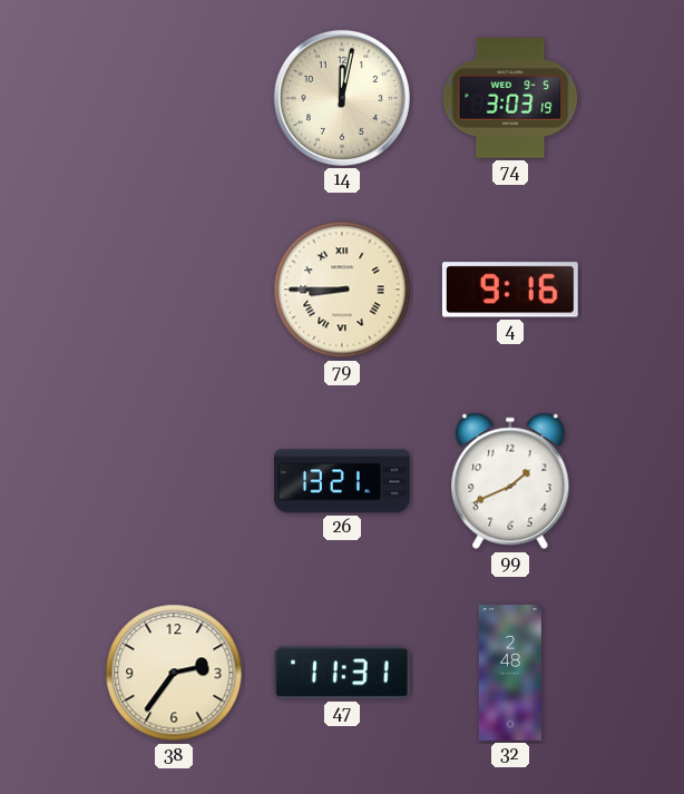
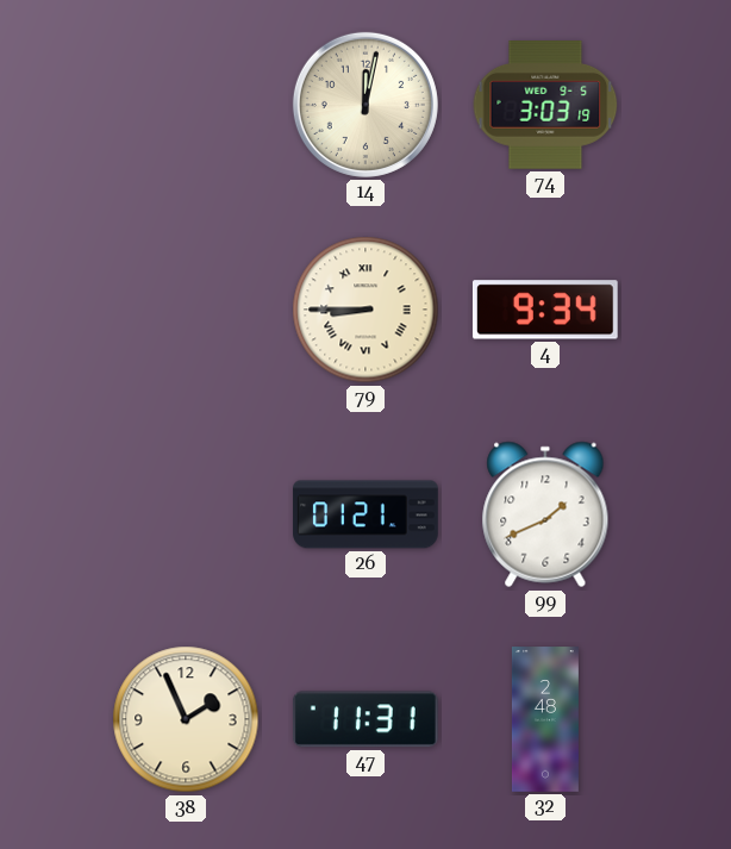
4: 9:16 -> 9:34
26: 13:21 -> 01:21
38: 2:36 -> 1:56
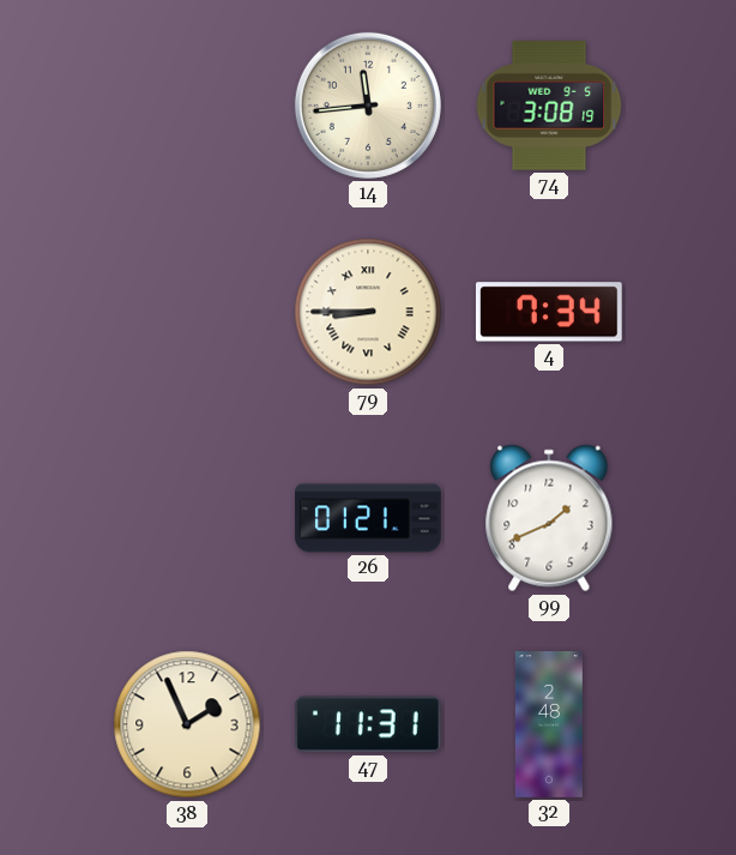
14: 12:02 -> 11:44
74: 3:03 -> 3:08
4: 9:34 -> 7:34
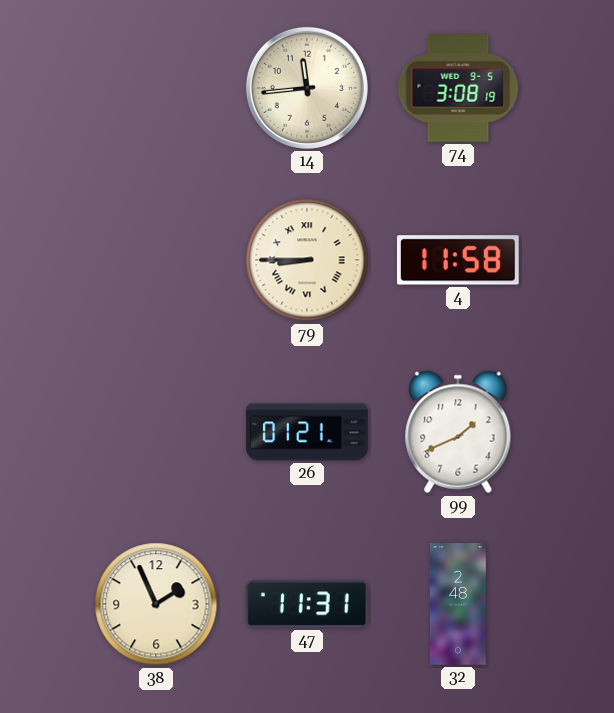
4: 7:34 -> 11:58
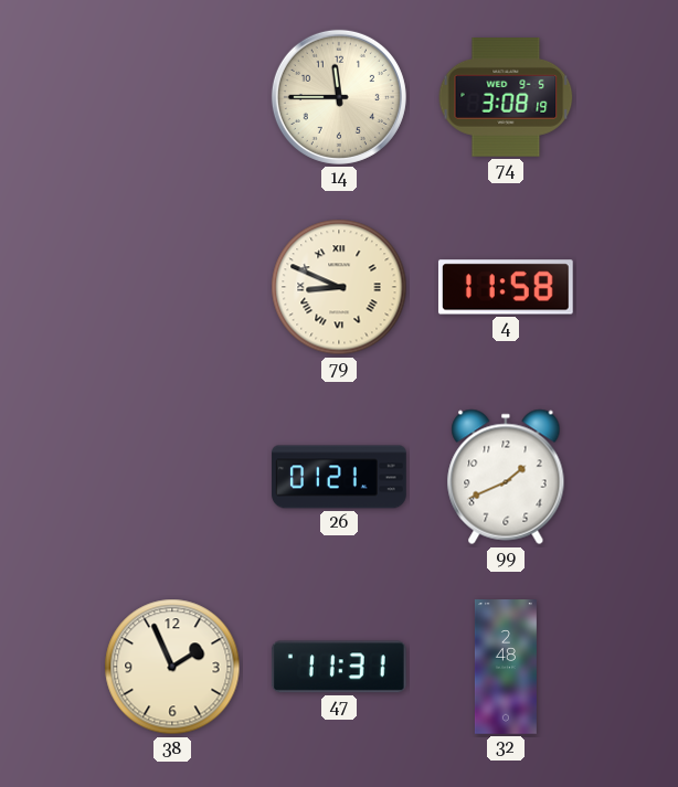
14: 11:44 -> 11:45
79: 8:45 -> 8:49
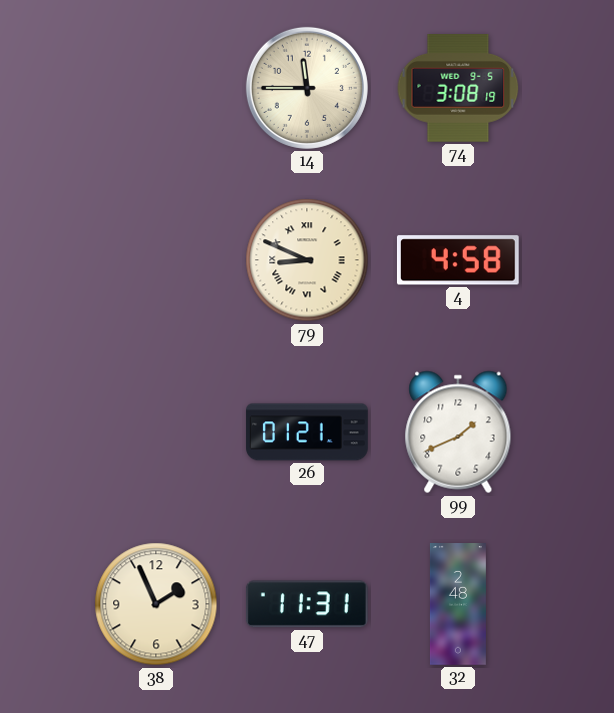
4: 11:58 -> 4:58
